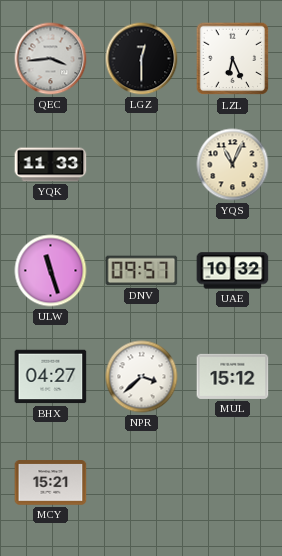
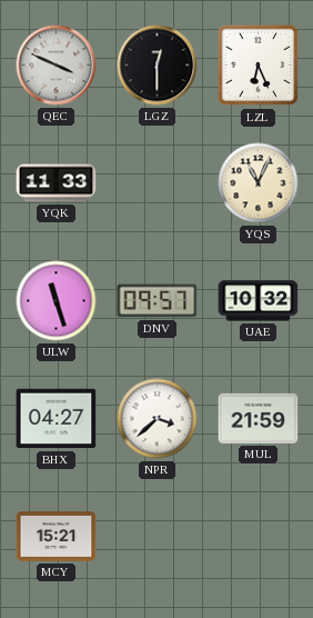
QEC: 3:44 -> 3:49
MUL: 15:12 -> 21:59
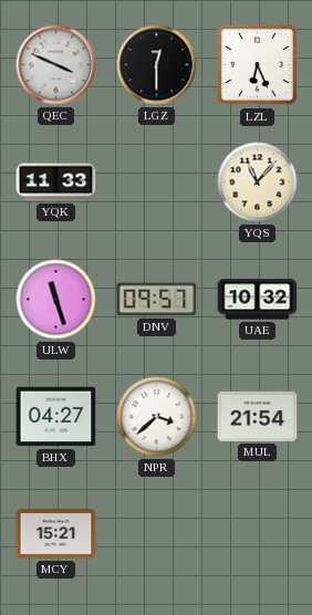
YQS: 11:04 -> 11:07
MUL: 21:59 -> 21:54
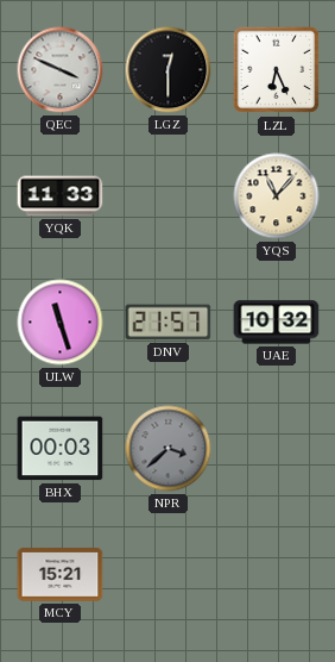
DNV: 09:57 -> 21:57
BHX: 04:27 -> 00:03
NPR dial: white -> grey
MUL: 21:54 -> none
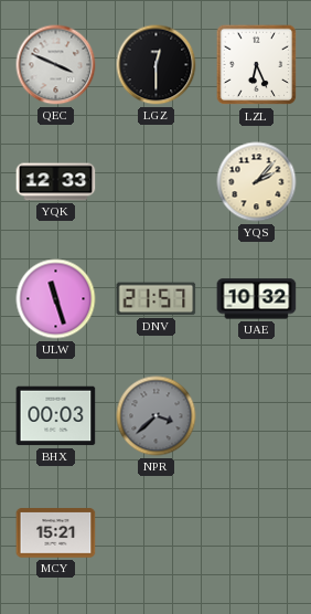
YQK: 11:33 -> 12:33
YQS: 11:07 -> 2:07
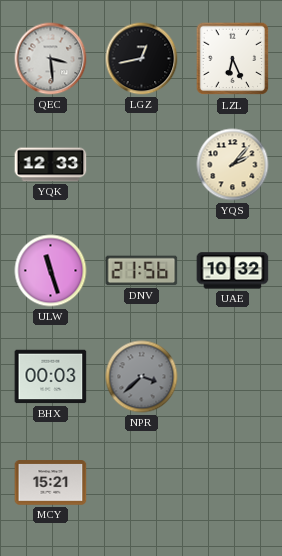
QEC: 3:49 -> 3:29
LGZ: 12:30 -> 12:43
DNV: 21:57 -> 21:56
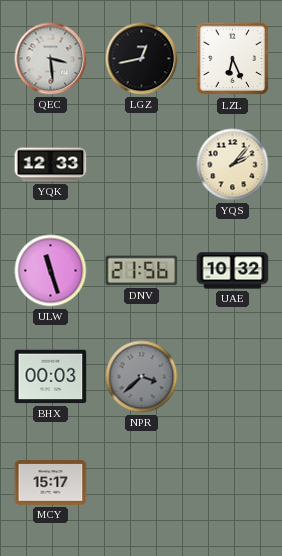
MCY: 15:21 -> 15:17
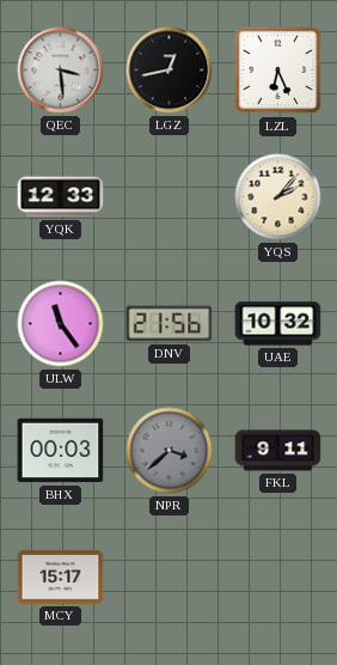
ULW: 11:27 -> 11:24
FKL: none -> 9:11
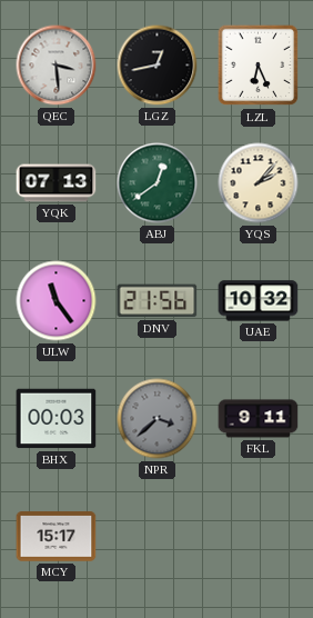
YQK: 12:33 -> 07:13
ABJ: none -> 12:39
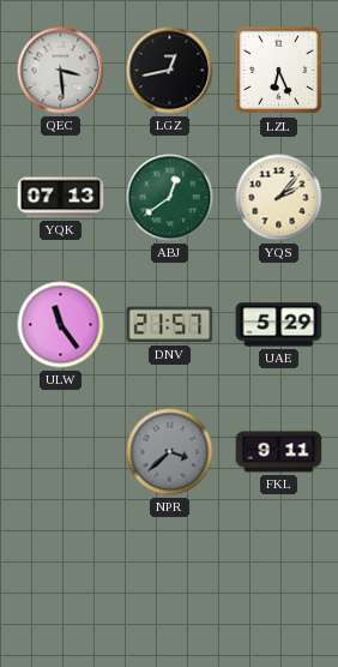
DNV: 21:56 -> 21:57
UAE: 10:32 -> 5:29
BHX: 00:03 -> none
MCY: 15:17 -> none
